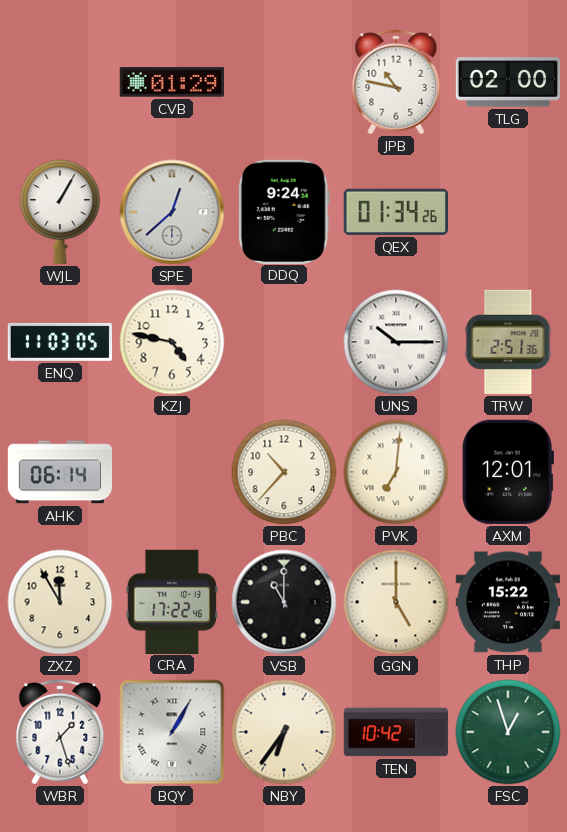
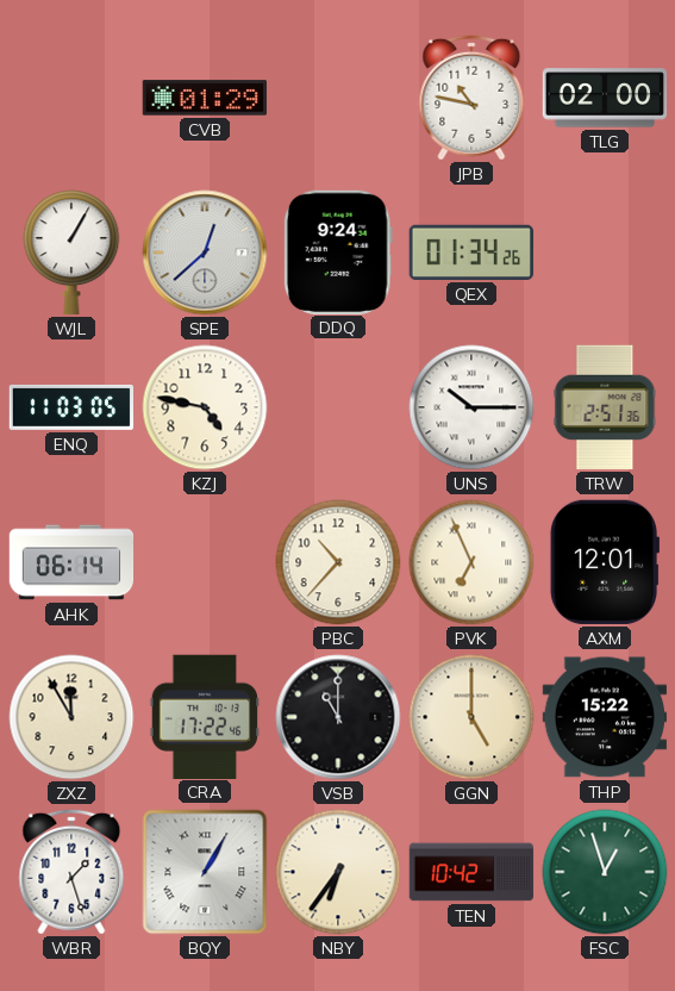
PVK: 7:01 -> 6:56
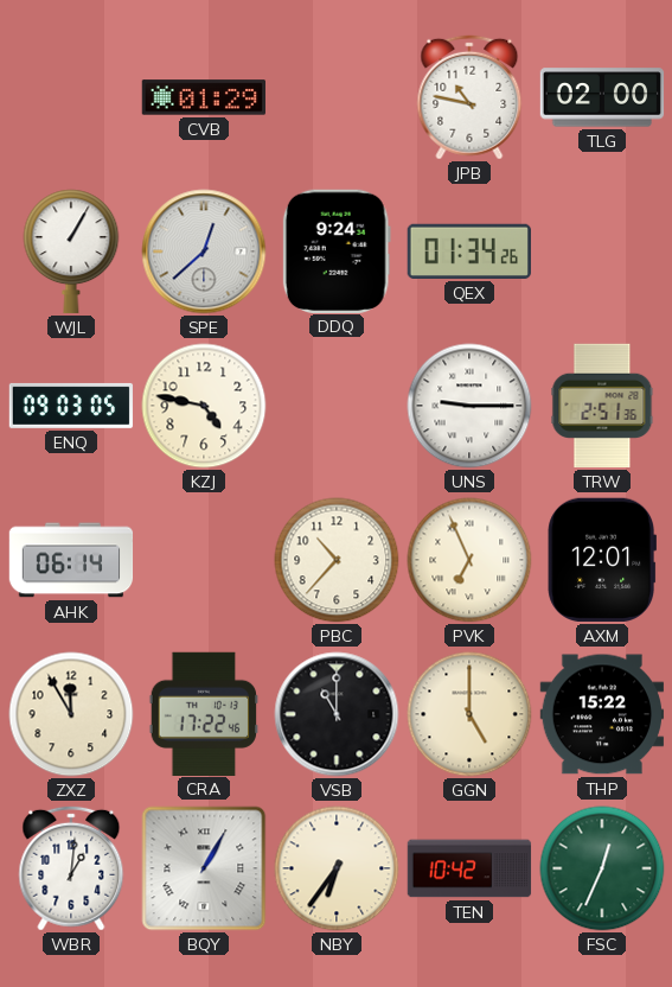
ENQ: 11:03 -> 09:03
UNS: 10:15 -> 9:15
WBR: 1:27 -> 1:01
FSC: 12:57 -> 12:34
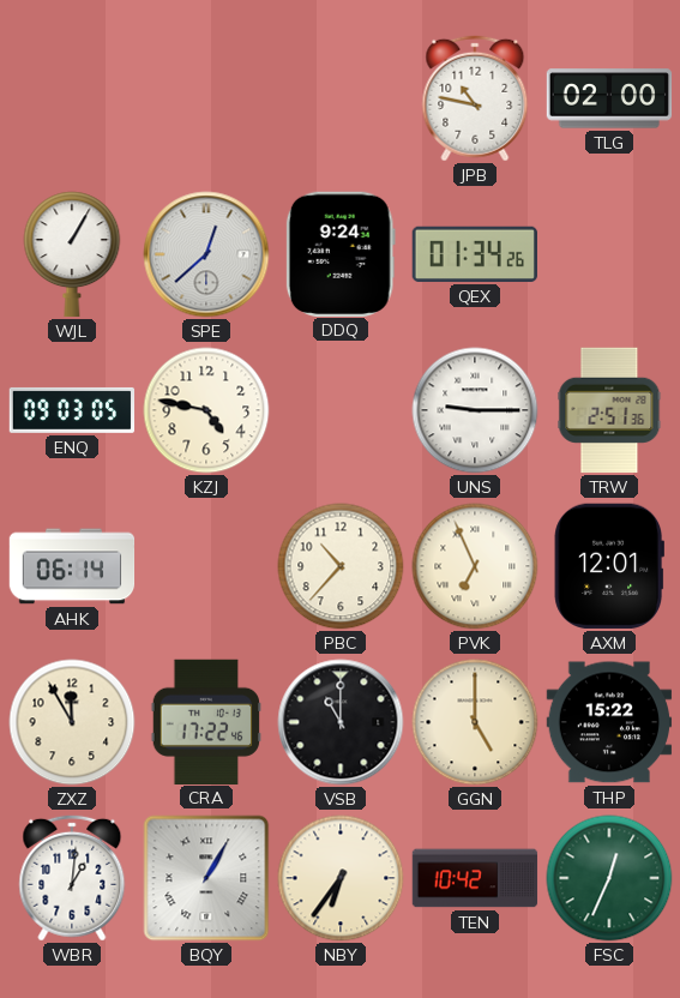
CVB: 01:29 -> none
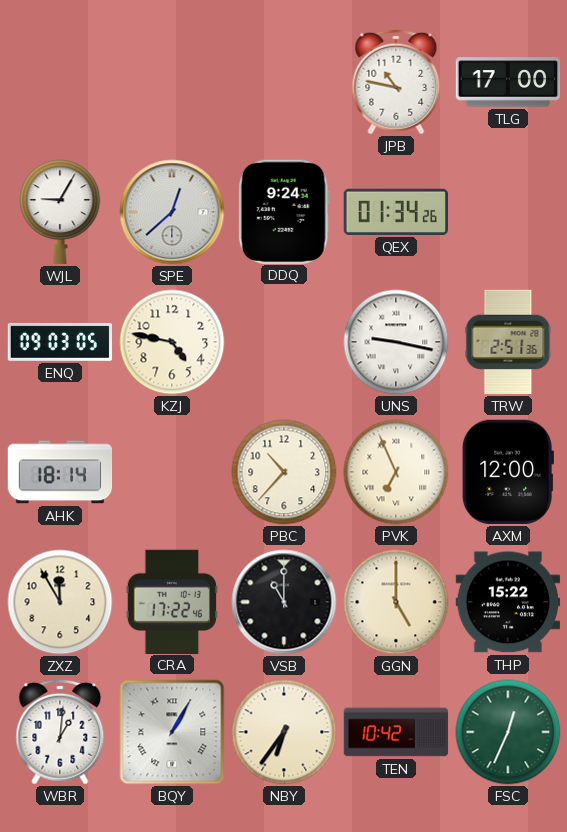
TLG: 02:00 -> 17:00
WJL: 1:05 -> 9:05
UNS: 9:15 -> 9:17
AHK: 06:14 -> 18:14
AXM: 12:01 -> 12:00
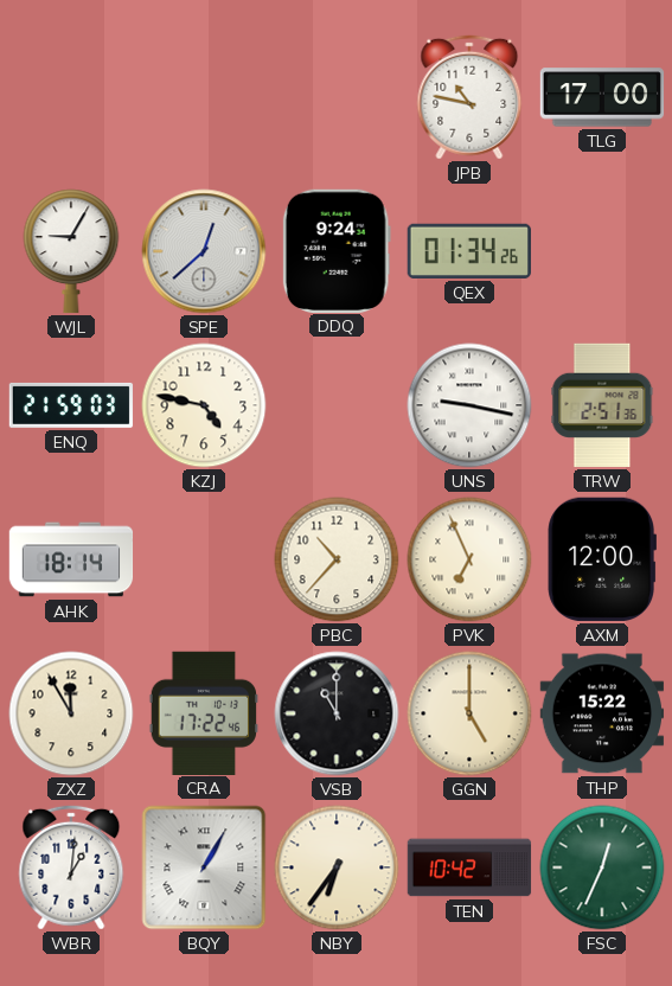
ENQ: 09:03 -> 21:59
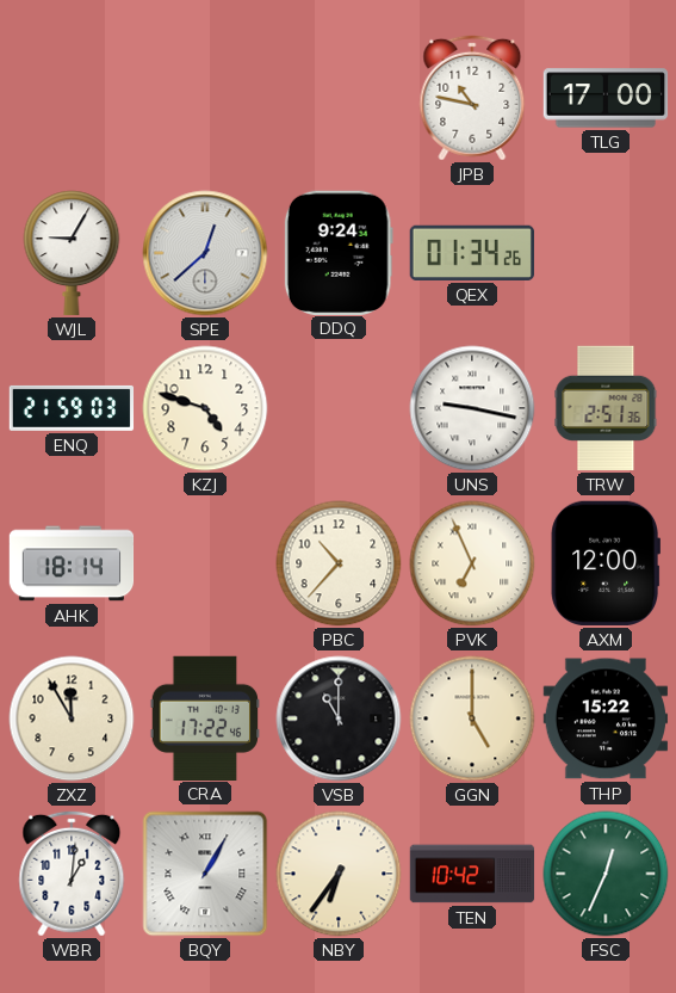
KZJ: 4:47 -> 4:48
